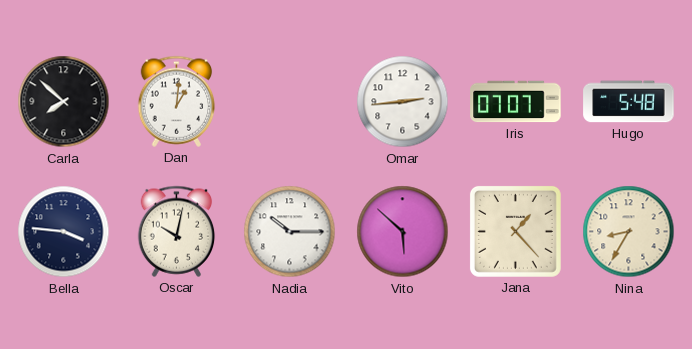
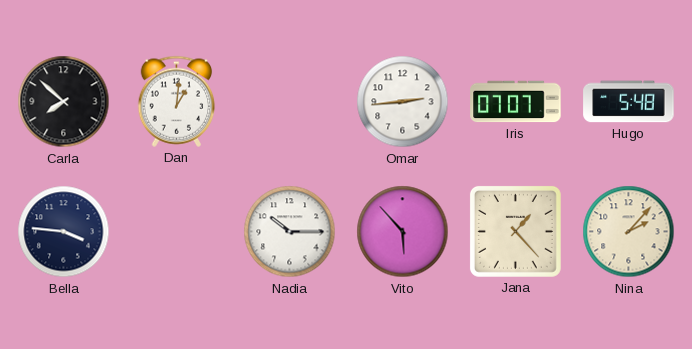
Oscar: 10:02 -> none
Vito: 5:52 -> 5:53
Nina: 8:35 -> 2:07
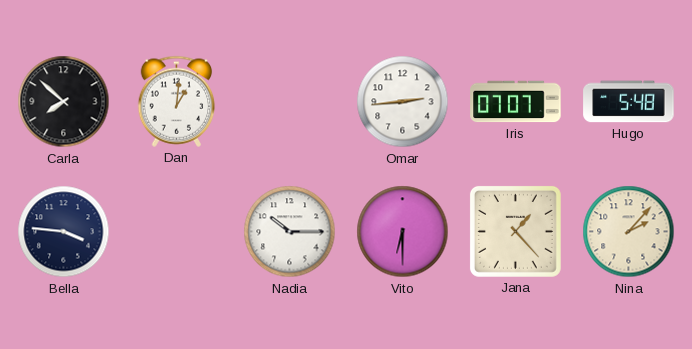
Vito: 5:53 -> 6:30
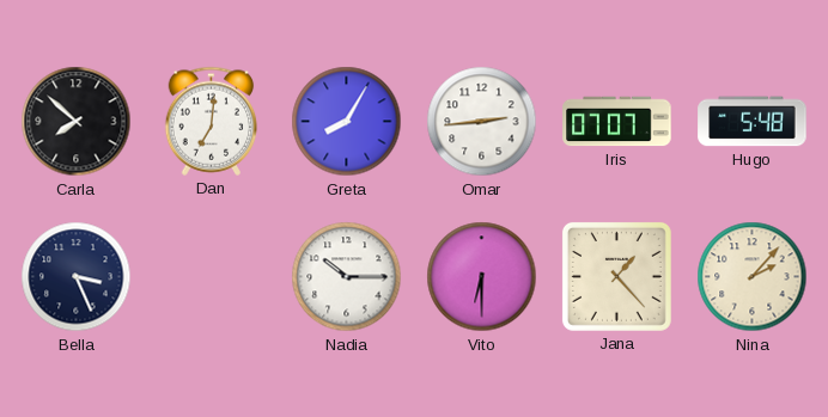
Dan: 1:01 -> 7:01
Greta: none -> 8:05
Bella: 3:46 -> 3:26
